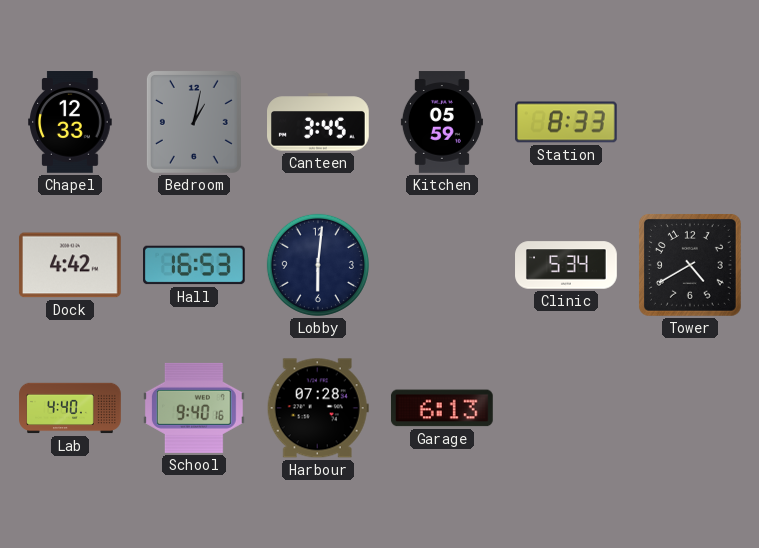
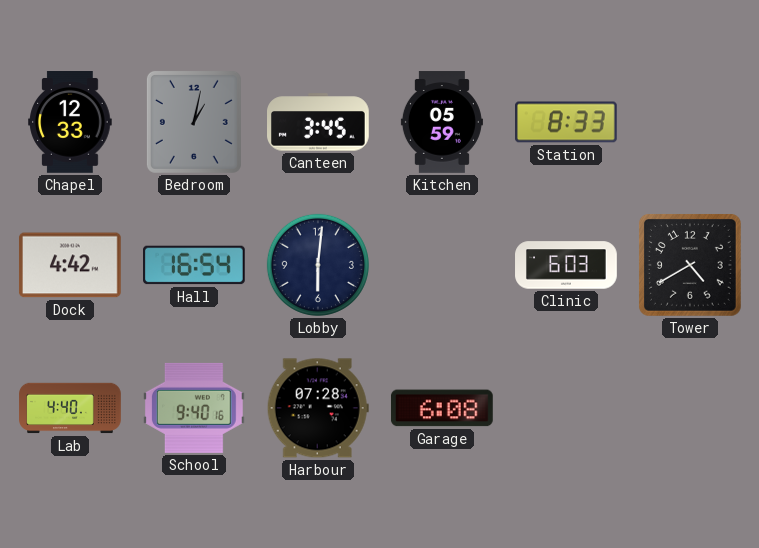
Hall: 16:53 -> 16:54
Clinic: 5:34 -> 6:03
Garage: 6:13 -> 6:08
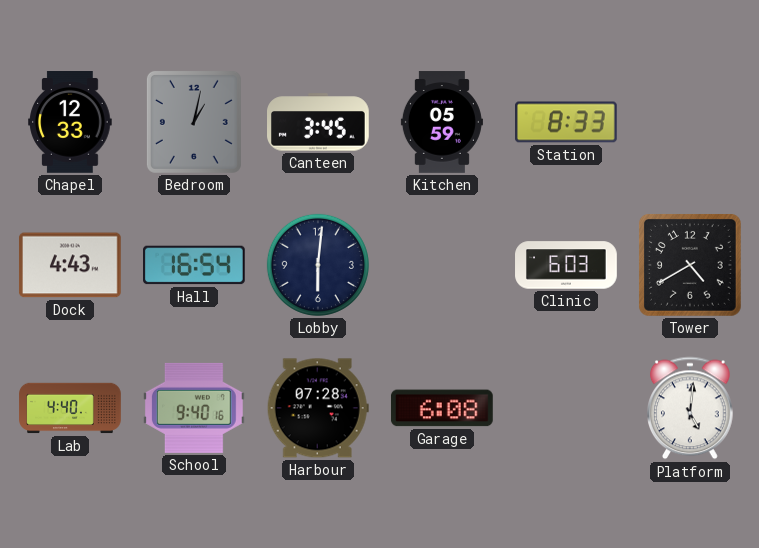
Dock: 4:42 -> 4:43
Platform: none -> 5:01
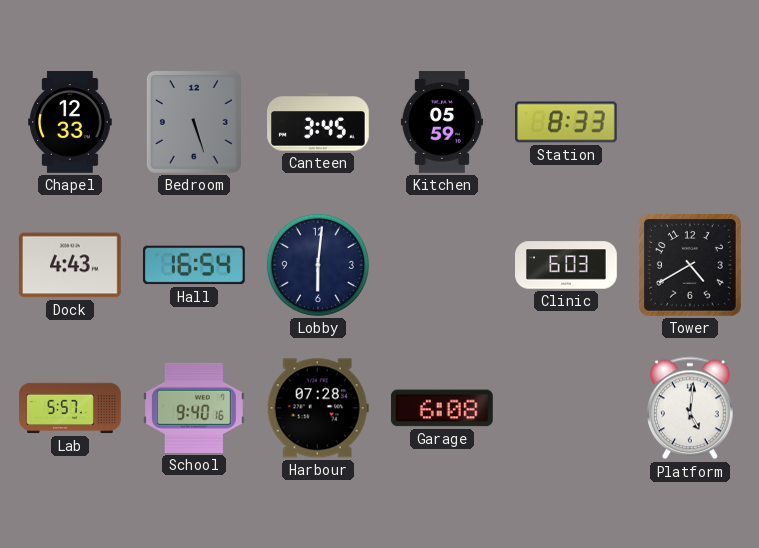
Bedroom: 1:02 -> 5:27
Lab: 4:40 -> 5:57
